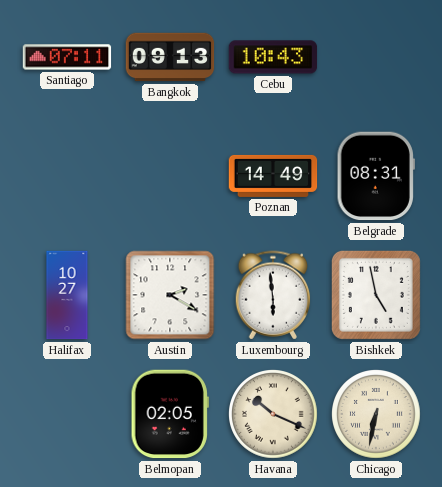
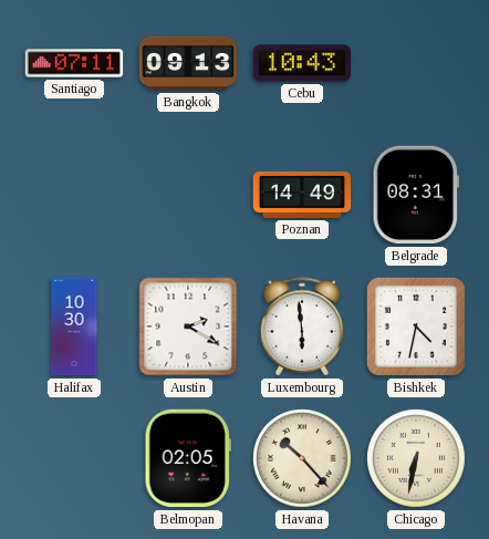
Halifax: 10:27 -> 10:30
Bishkek: 4:58 -> 4:32
Havana: 10:19 -> 10:23
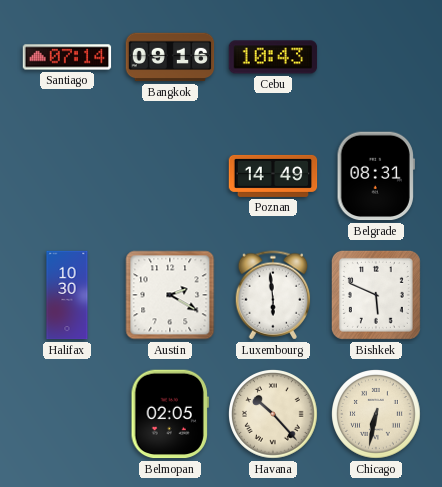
Santiago: 07:11 -> 07:14
Bangkok: 09:13 -> 09:16
Bishkek: 4:32 -> 5:49
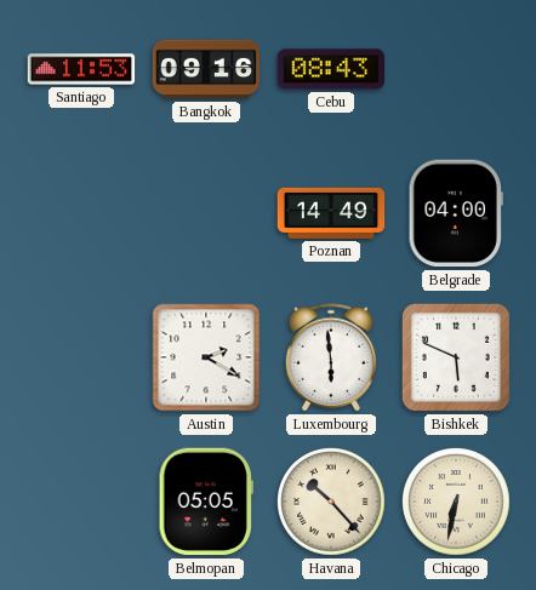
Santiago: 07:14 -> 11:53
Cebu: 10:43 -> 08:43
Belgrade: 08:31 -> 04:00
Halifax: 10:30 -> none
Belmopan: 02:05 -> 05:05
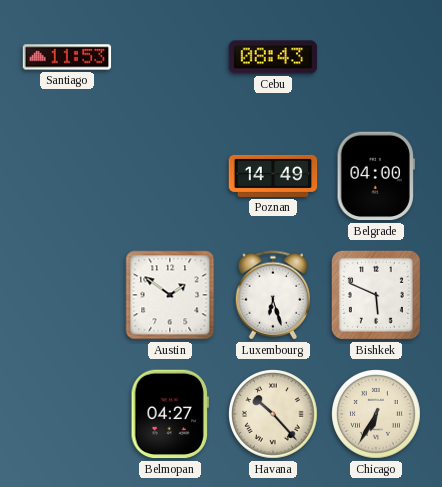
Bangkok: 09:16 -> none
Austin: 2:20 -> 1:51
Luxembourg: 5:59 -> 6:27
Belmopan: 05:05 -> 04:27
Chicago: 6:32 -> 6:35
